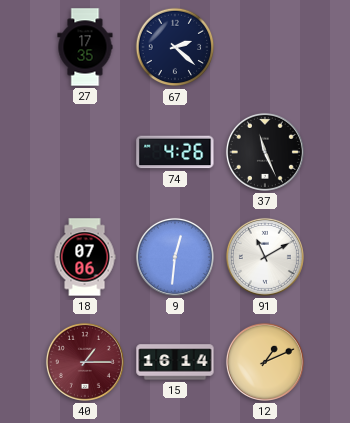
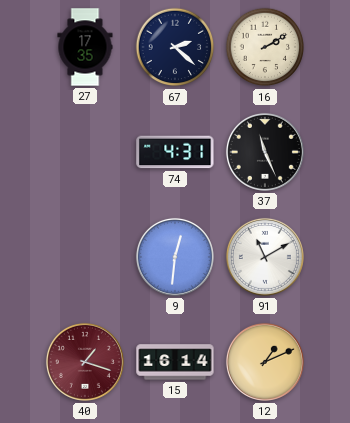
16: none -> 2:10
74: 4:26 -> 4:31
18: 07:06 -> none
40: 1:15 -> 1:18
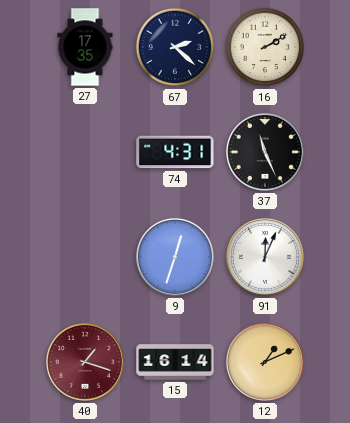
9: 12:31 -> 12:33
91: 11:10 -> 12:04
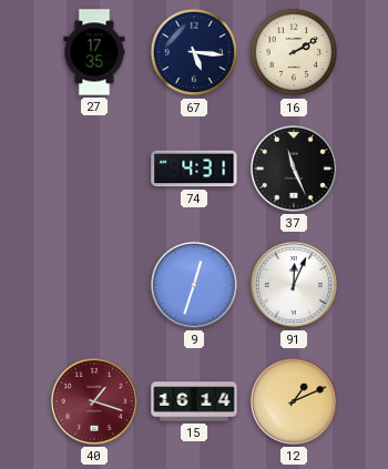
67: 2:22 -> 5:16
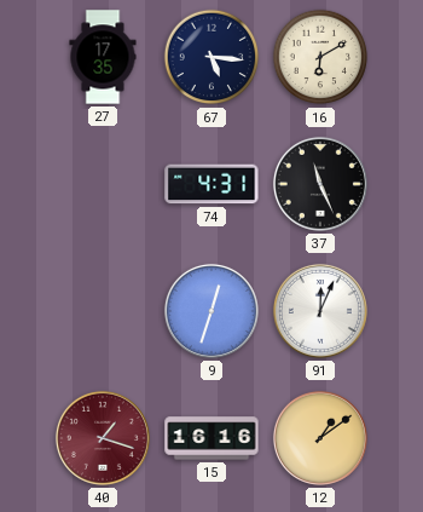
16: 2:10 -> 6:10
15: 16:14 -> 16:16
12: 1:11 -> 1:09
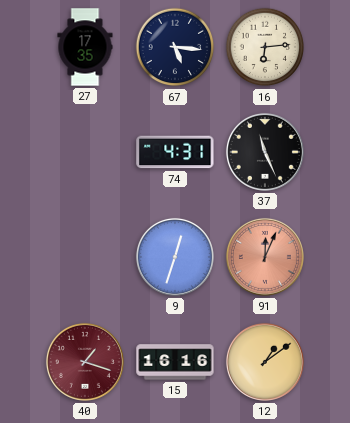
16: 6:10 -> 6:14
91 dial: white -> salmon
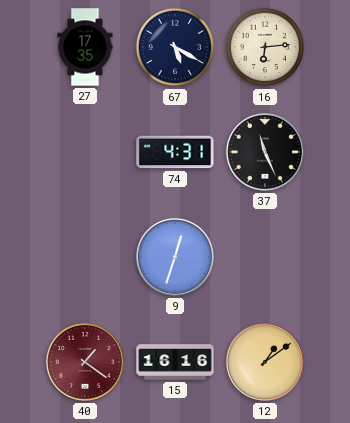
67: 5:16 -> 5:20
91: 12:04 -> none
40: 1:18 -> 1:21
